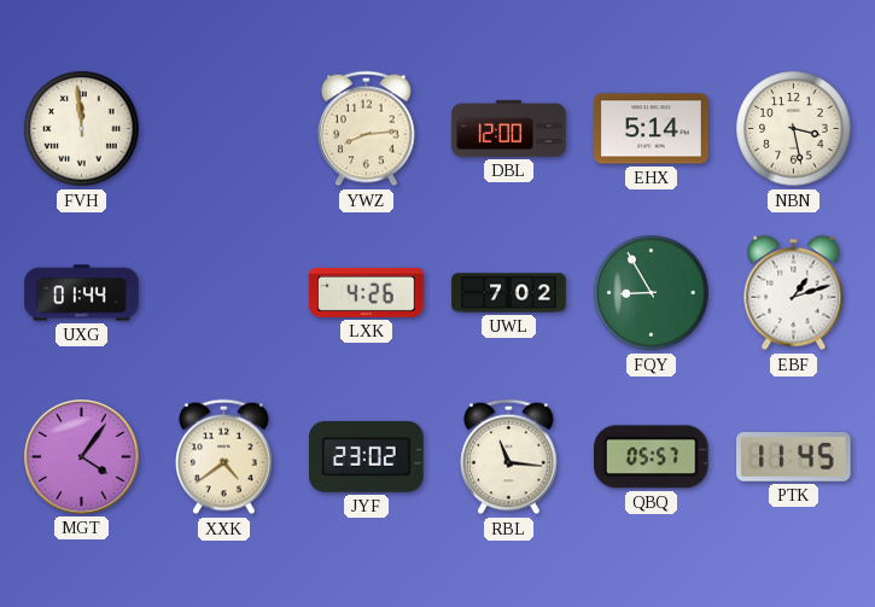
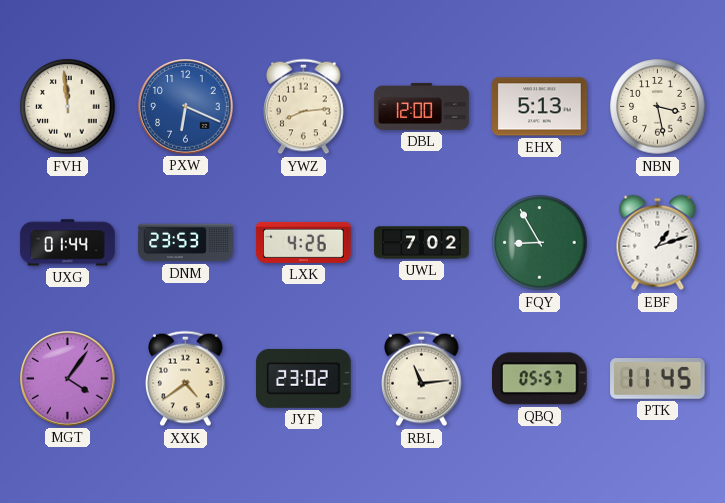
PXW: none -> 6:19
EHX: 5:14 -> 5:13
DNM: none -> 23:53
RBL: 11:16 -> 11:14
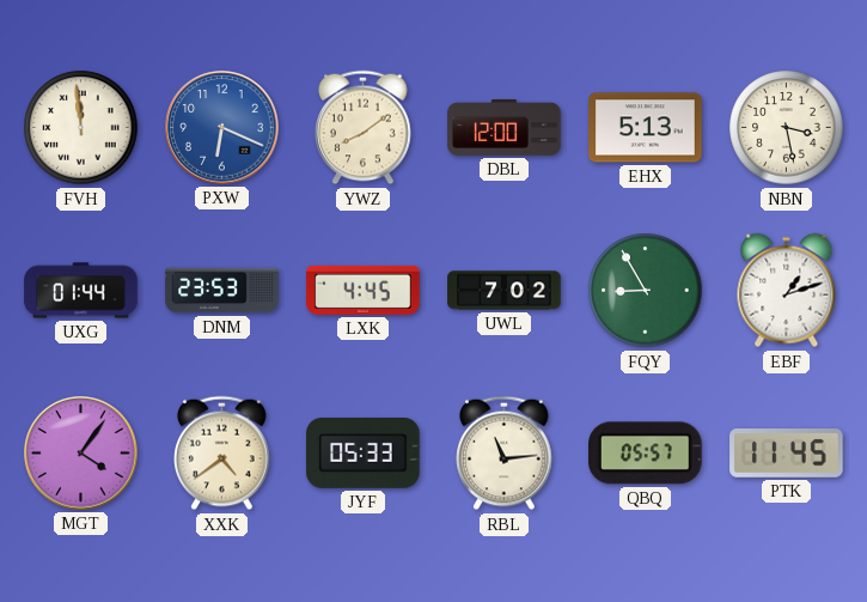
YWZ: 8:14 -> 8:09
LXK: 4:26 -> 4:45
JYF: 23:02 -> 05:33
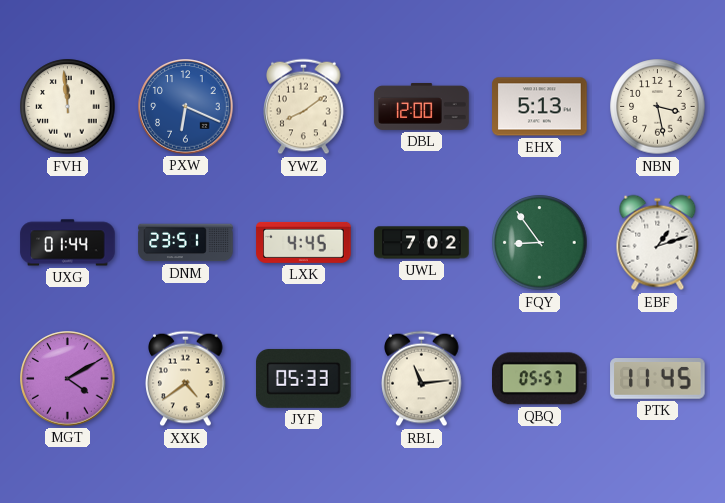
DNM: 23:53 -> 23:51
FQY: 8:55 -> 8:54
MGT: 4:06 -> 4:10
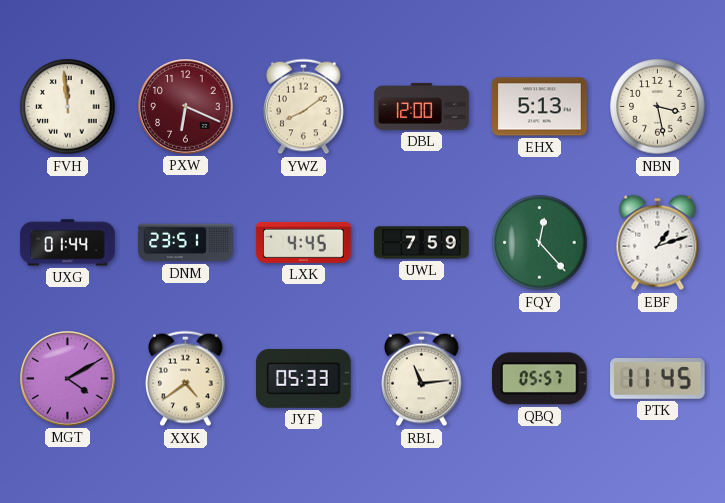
PXW dial: blue -> burgundy
UWL: 7:02 -> 7:59
FQY: 8:54 -> 12:23
